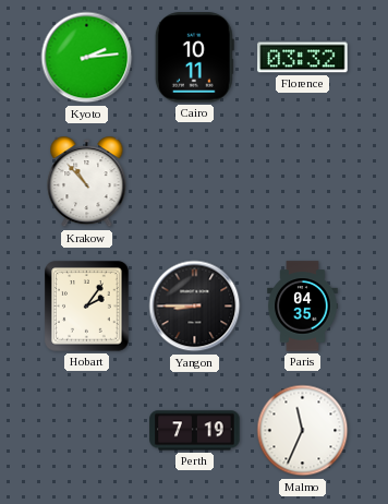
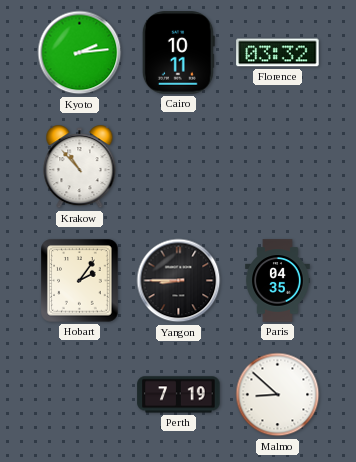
Malmo: 11:34 -> 8:52
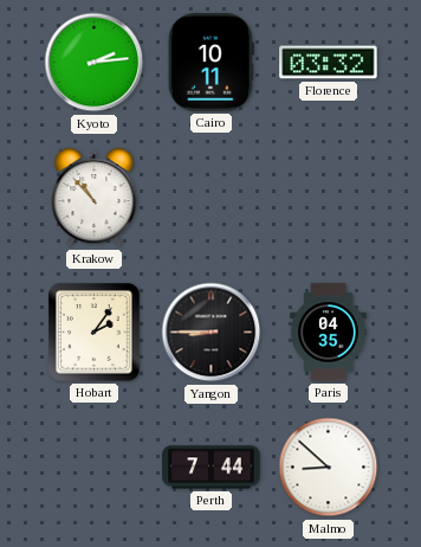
Perth: 7:19 -> 7:44
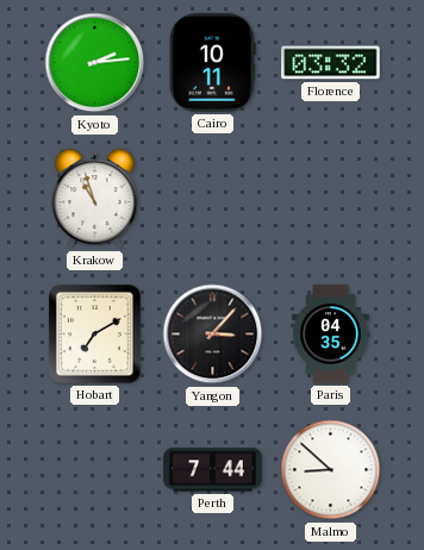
Krakow: 10:53 -> 10:57
Hobart: 2:06 -> 7:10
Yangon: 8:45 -> 3:07
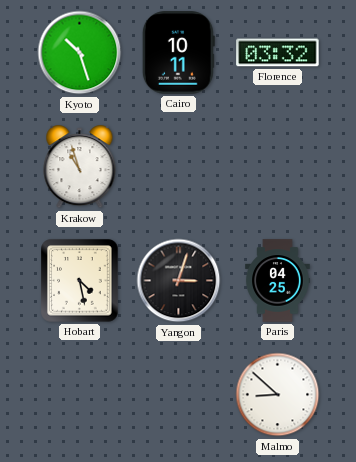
Kyoto: 2:14 -> 10:27
Hobart: 7:10 -> 4:28
Yangon: 3:07 -> 3:03
Paris: 04:35 -> 04:25
Perth: 7:44 -> none
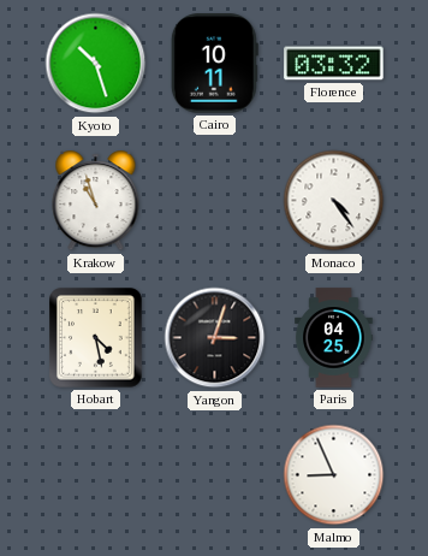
Monaco: none -> 4:24
Malmo: 8:52 -> 8:56
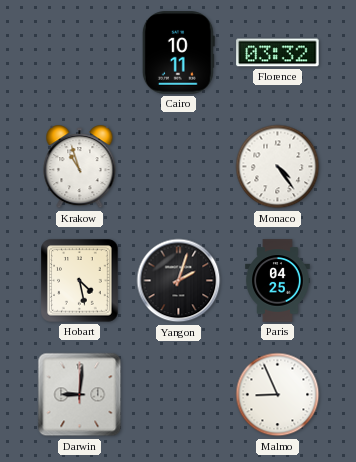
Kyoto: 10:27 -> none
Yangon: 3:03 -> 2:03
Darwin: none -> 9:01
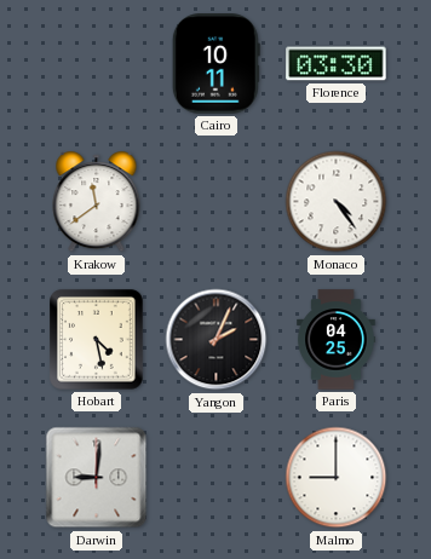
Florence: 03:32 -> 03:30
Krakow: 10:57 -> 11:39
Yangon: 2:03 -> 2:04
Malmo: 8:56 -> 9:00
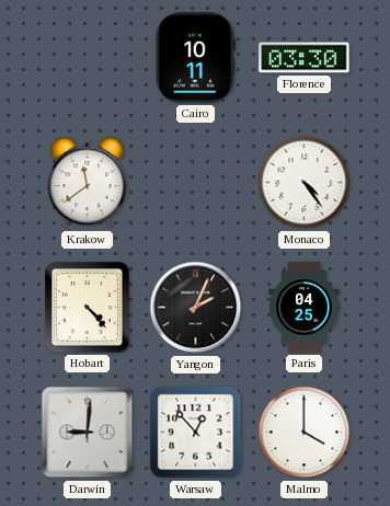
Hobart: 4:28 -> 4:23
Warsaw: none -> 12:53
Malmo: 9:00 -> 4:00
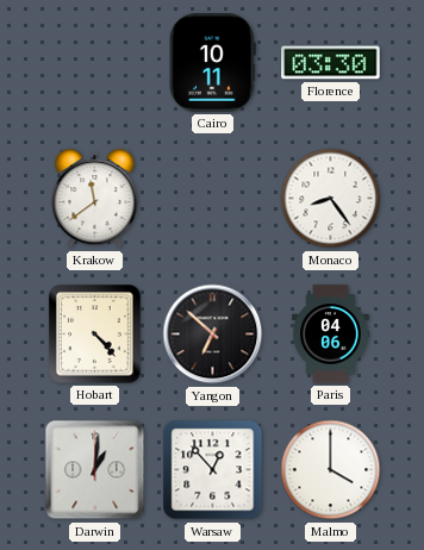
Monaco: 4:24 -> 8:24
Yangon: 2:04 -> 6:52
Paris: 04:25 -> 04:06
Darwin: 9:01 -> 1:01
